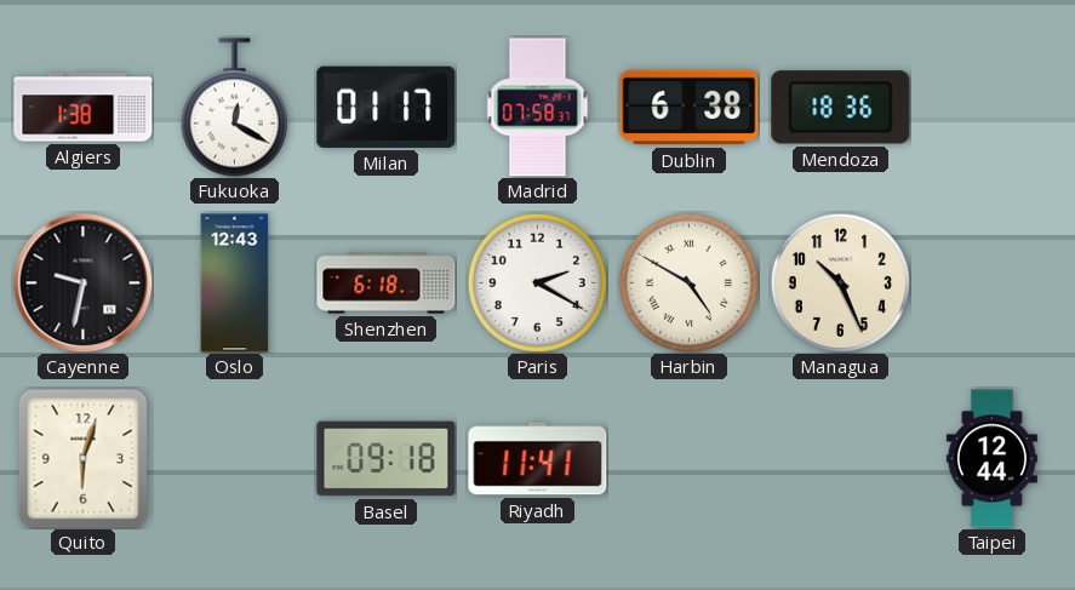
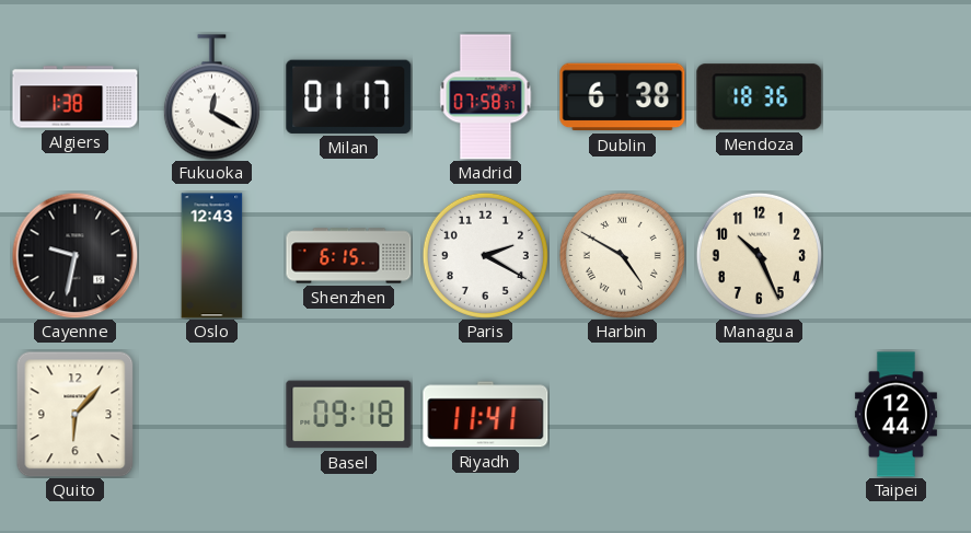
Shenzhen: 6:18 -> 6:15
Quito: 6:03 -> 6:07
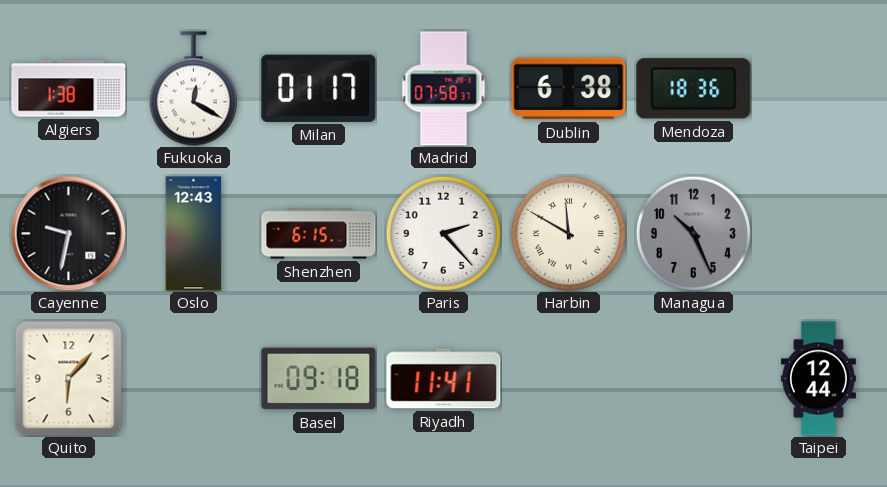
Paris: 2:20 -> 2:23
Harbin: 4:50 -> 11:50
Managua dial: cream -> grey
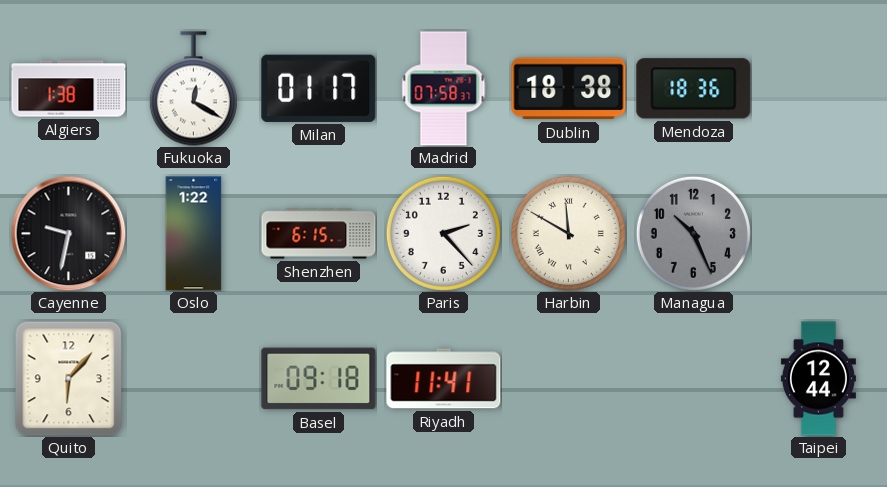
Dublin: 6:38 -> 18:38
Oslo: 12:43 -> 1:22
